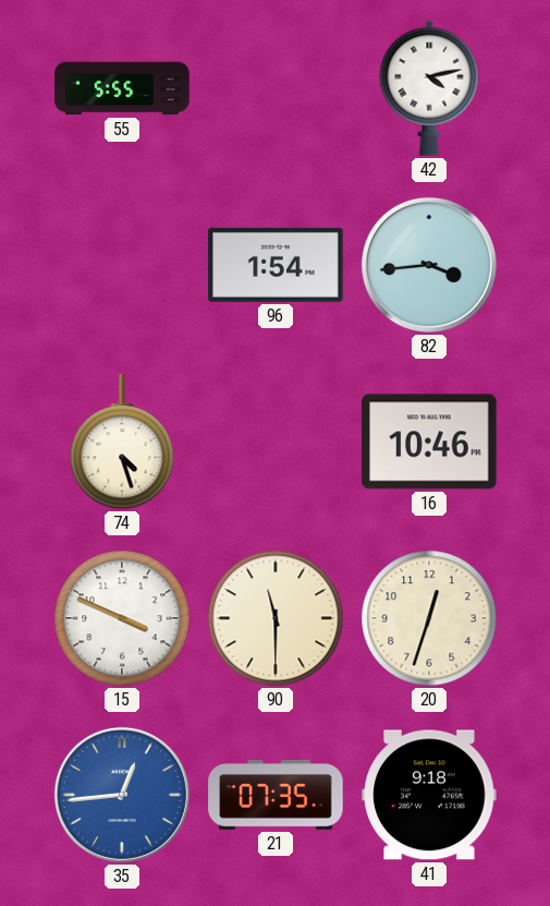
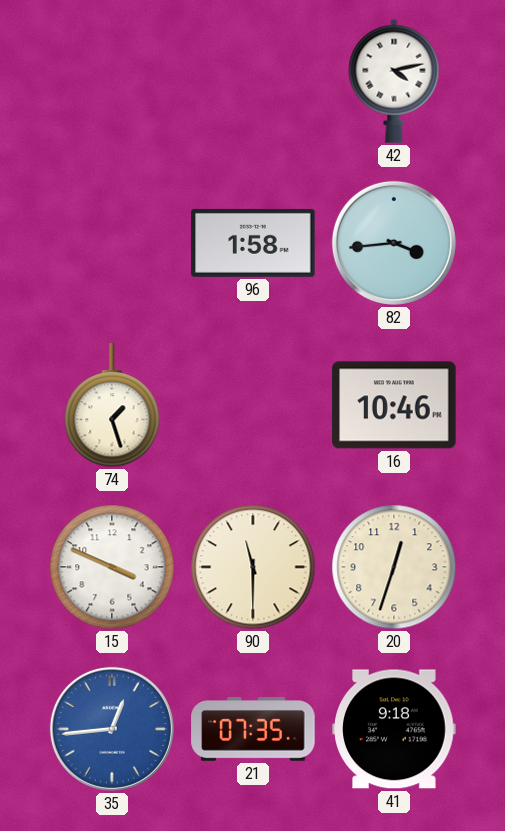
55: 5:55 -> none
96: 1:54 -> 1:58
74: 4:27 -> 1:27
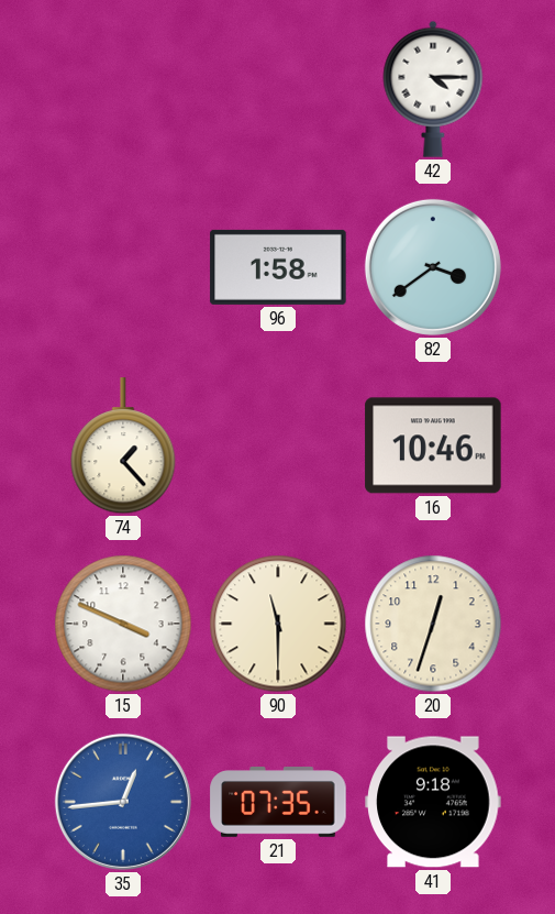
42: 4:13 -> 4:15
82: 3:44 -> 3:39
74: 1:27 -> 1:23
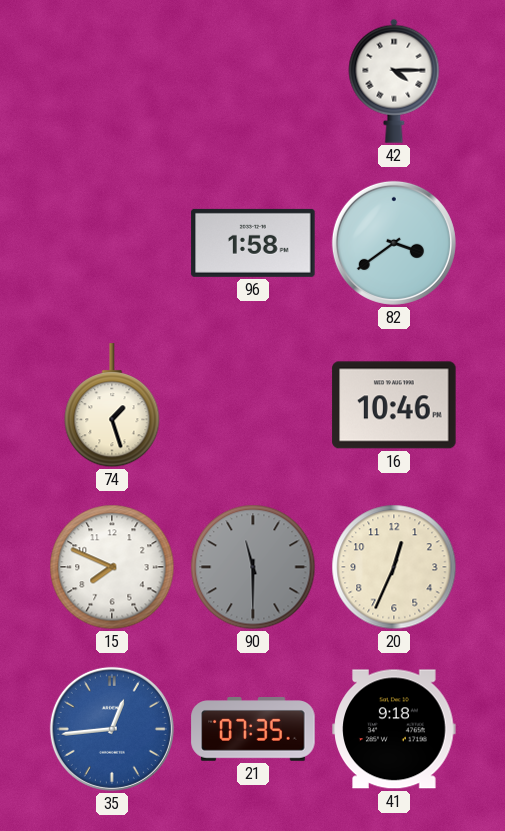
74: 1:23 -> 1:27
15: 3:49 -> 7:49
90 dial: cream -> grey
20: 12:33 -> 12:34
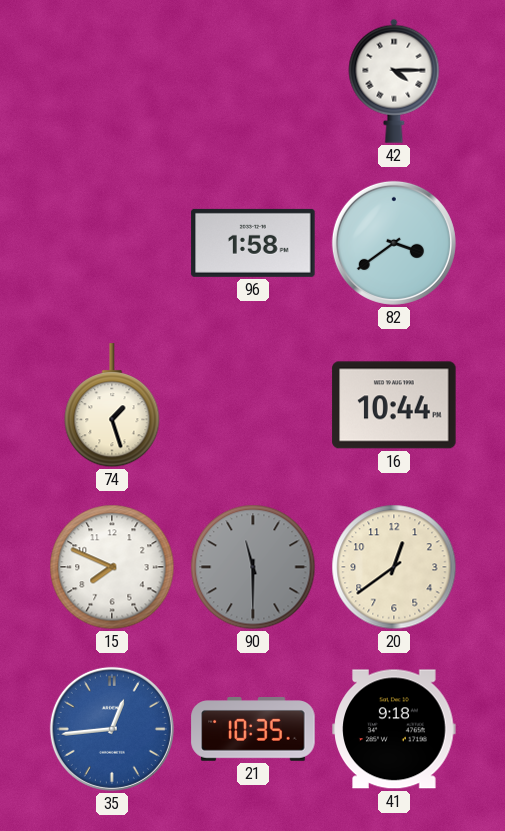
16: 10:46 -> 10:44
20: 12:34 -> 12:39
21: 07:35 -> 10:35
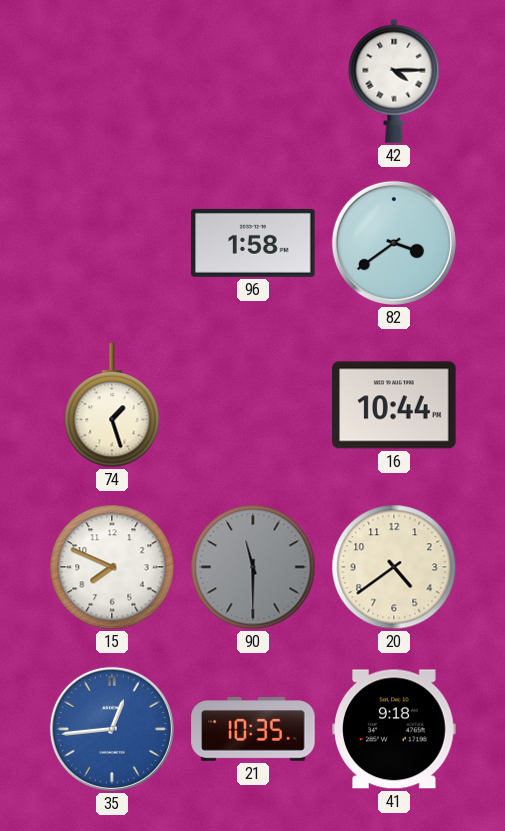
20: 12:39 -> 4:39
